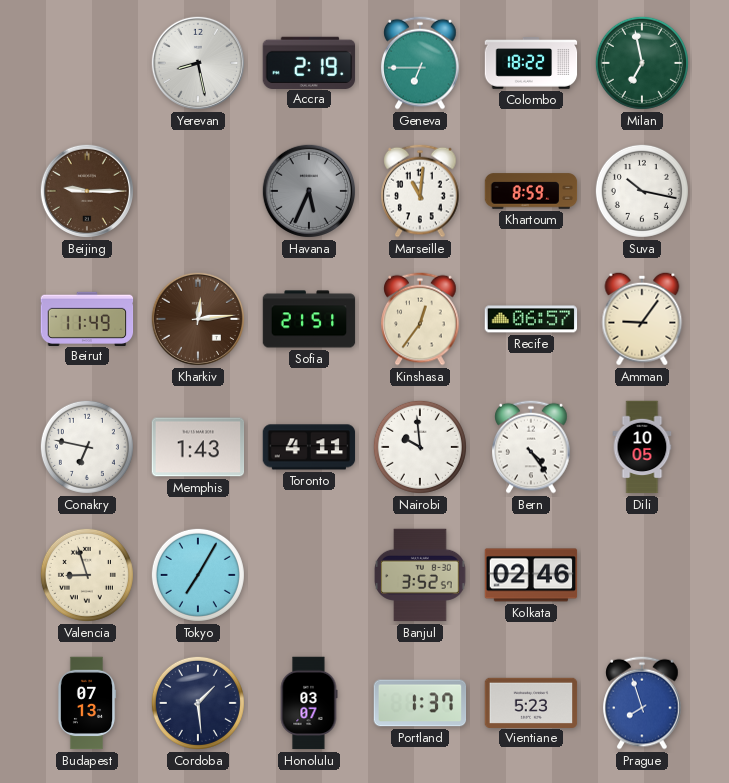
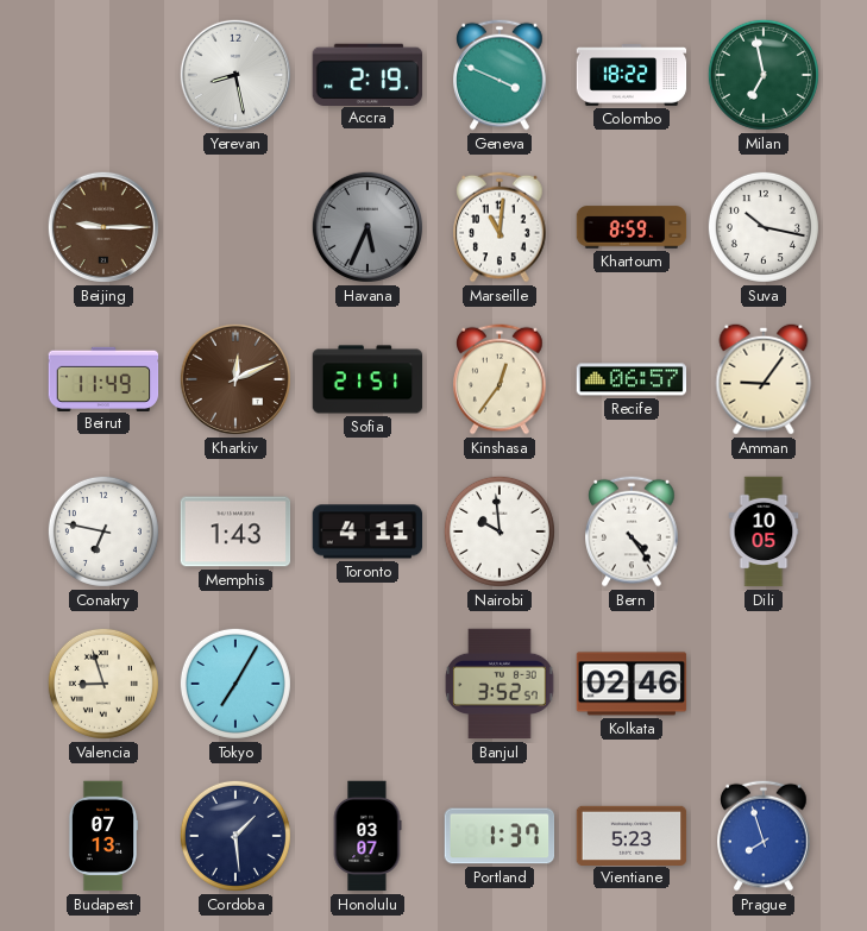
Geneva: 6:45 -> 3:49
Kharkiv: 12:14 -> 12:11
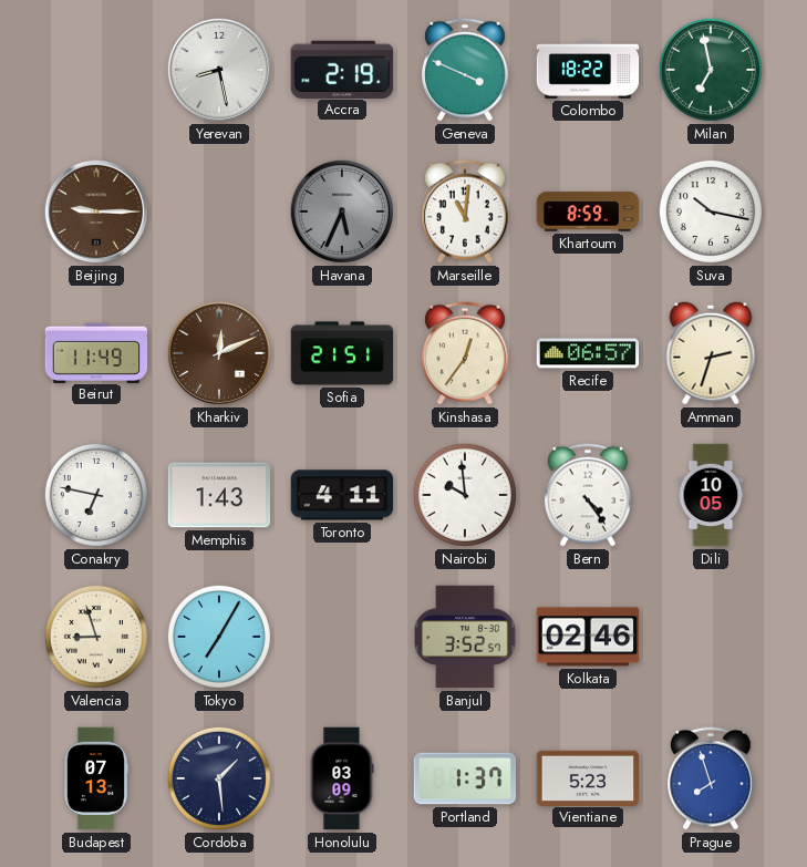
Amman: 9:06 -> 2:33
Honolulu: 03:07 -> 03:09
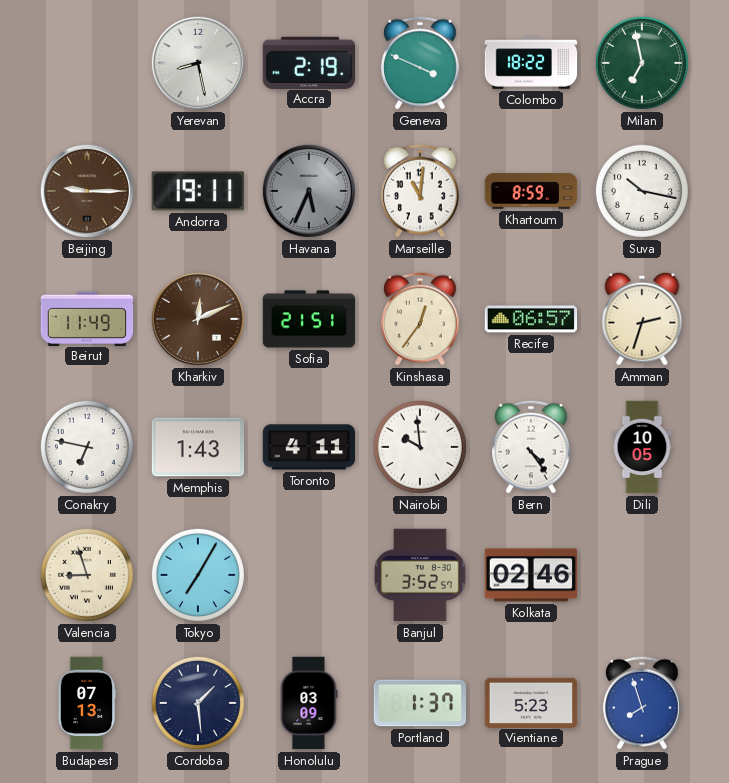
Andorra: none -> 19:11
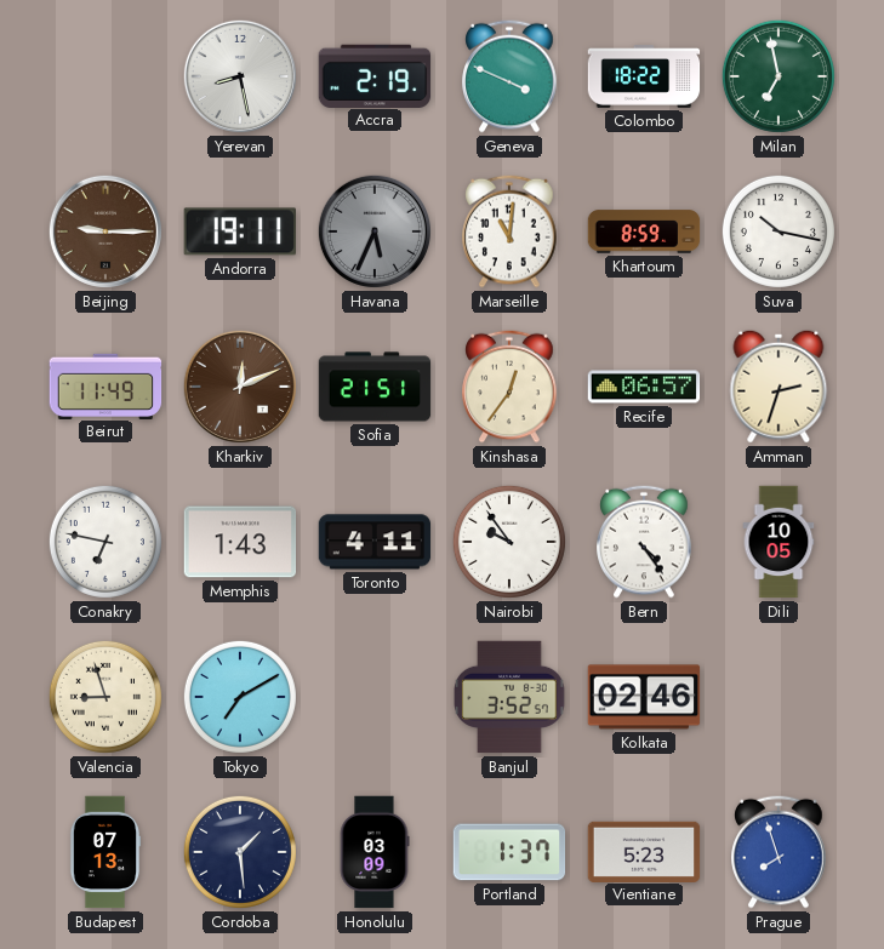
Nairobi: 9:59 -> 9:54
Tokyo: 7:05 -> 7:10
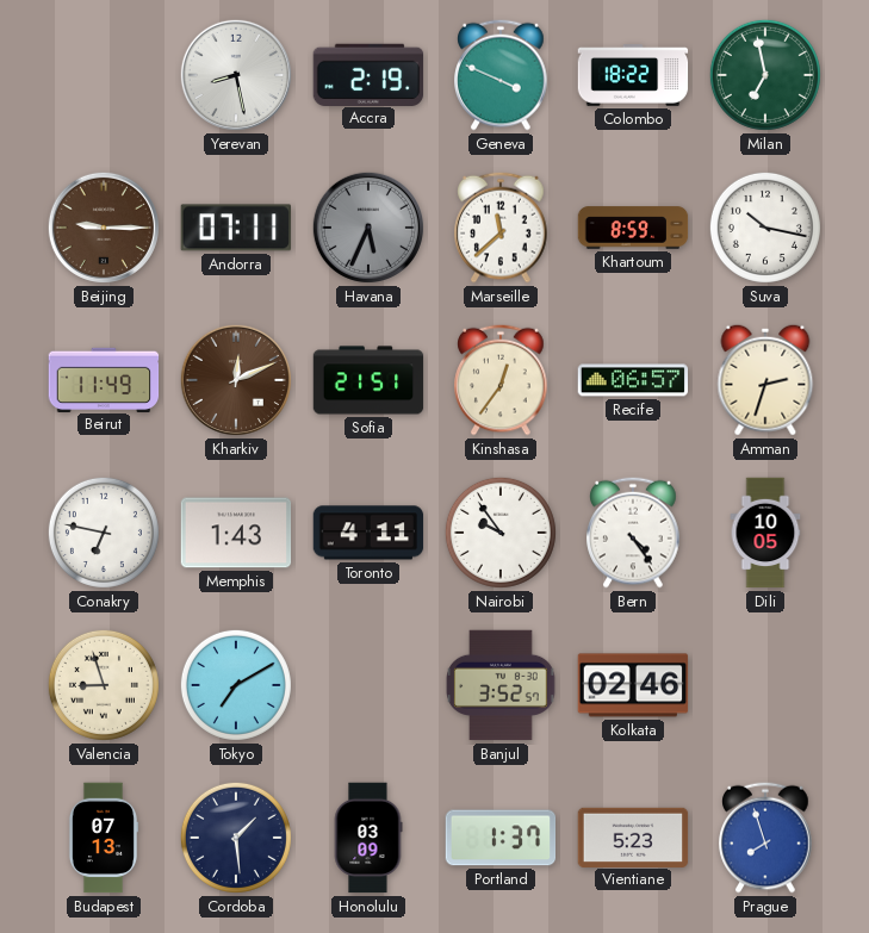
Andorra: 19:11 -> 07:11
Marseille: 11:01 -> 11:38
